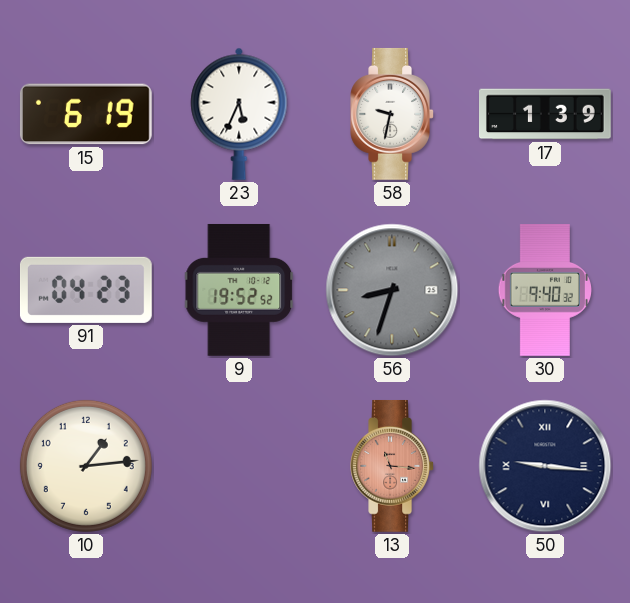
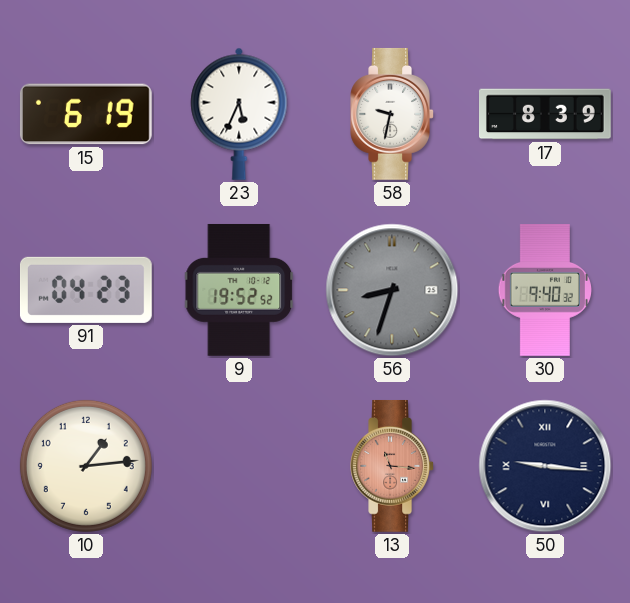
17: 1:39 -> 8:39
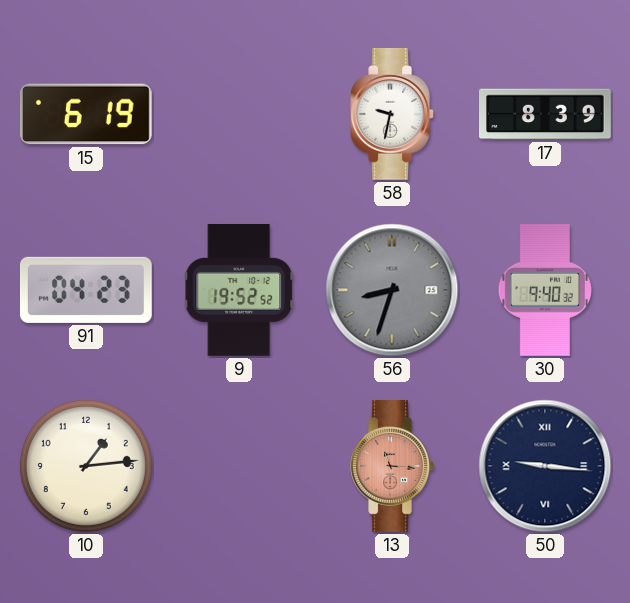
23: 5:34 -> none
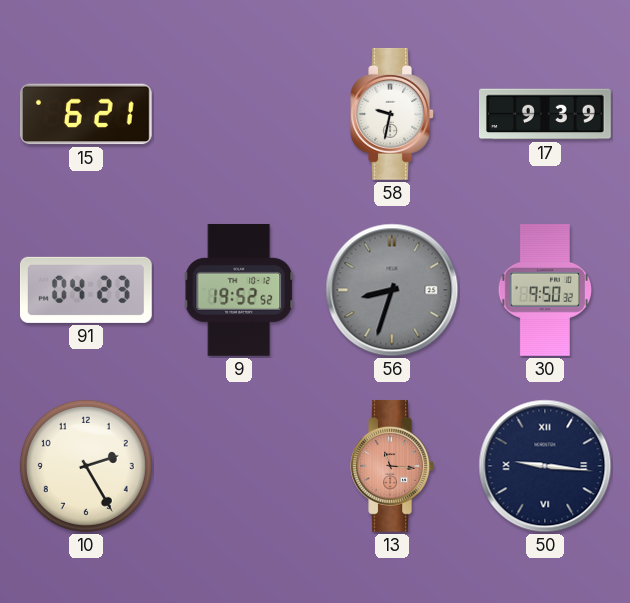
15: 6:19 -> 6:21
17: 8:39 -> 9:39
30: 9:40 -> 9:50
10: 1:14 -> 2:25
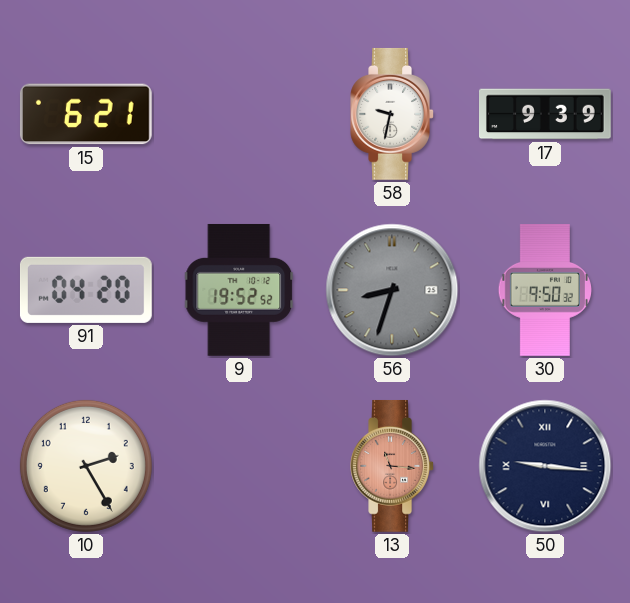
91: 04:23 -> 04:20
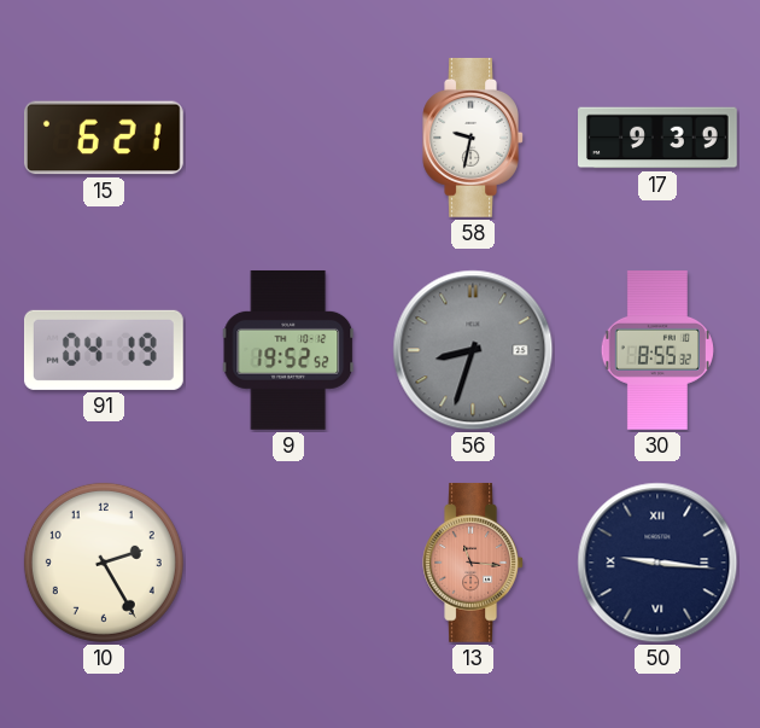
91: 04:20 -> 04:19
30: 9:50 -> 8:55
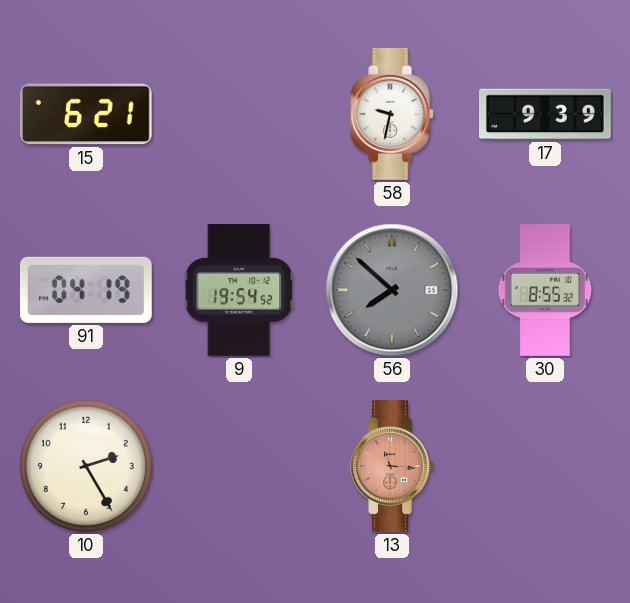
9: 19:52 -> 19:54
56: 8:33 -> 7:52
50: 9:16 -> none
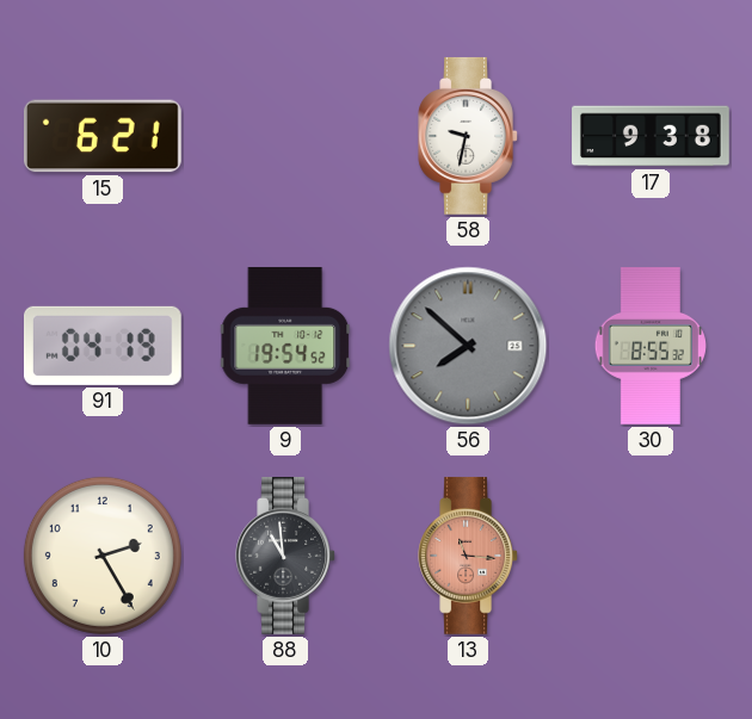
17: 9:39 -> 9:38
88: none -> 10:59
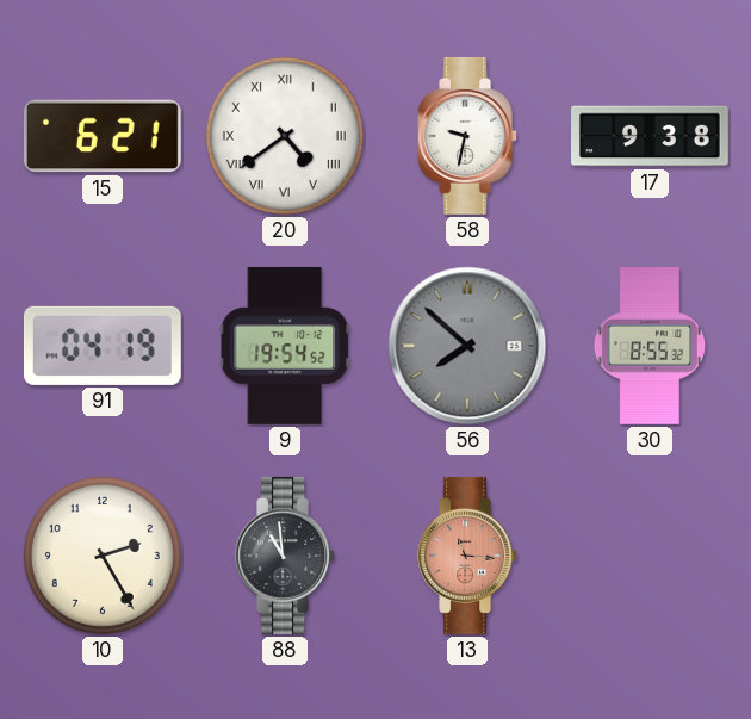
20: none -> 4:39
